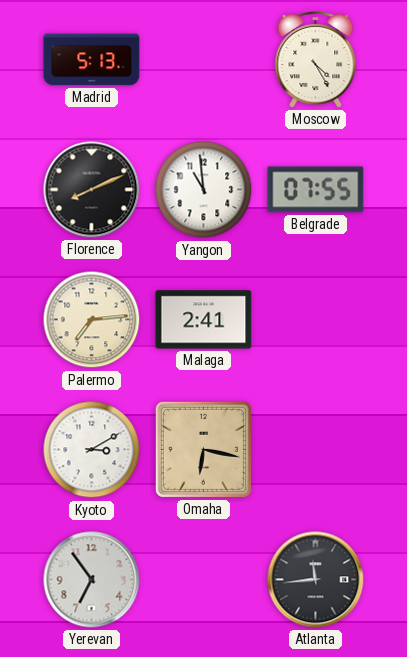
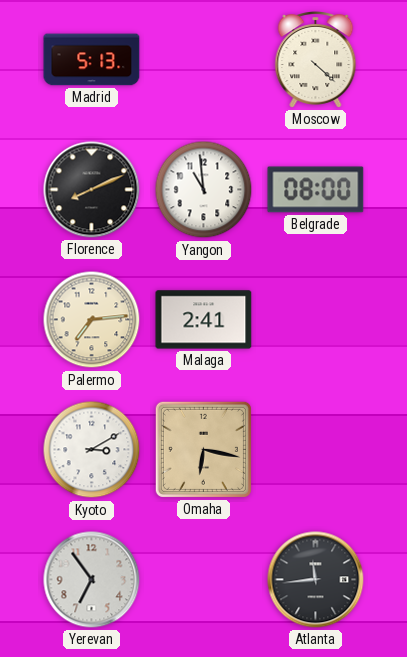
Moscow: 4:25 -> 4:22
Belgrade: 07:55 -> 08:00
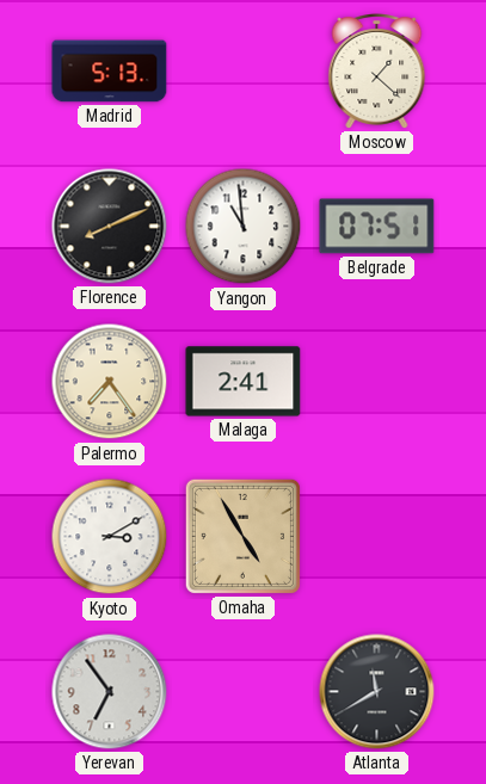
Moscow: 4:22 -> 1:22
Belgrade: 08:00 -> 07:51
Palermo: 7:14 -> 7:24
Omaha: 6:17 -> 4:55
Atlanta: 11:44 -> 11:40
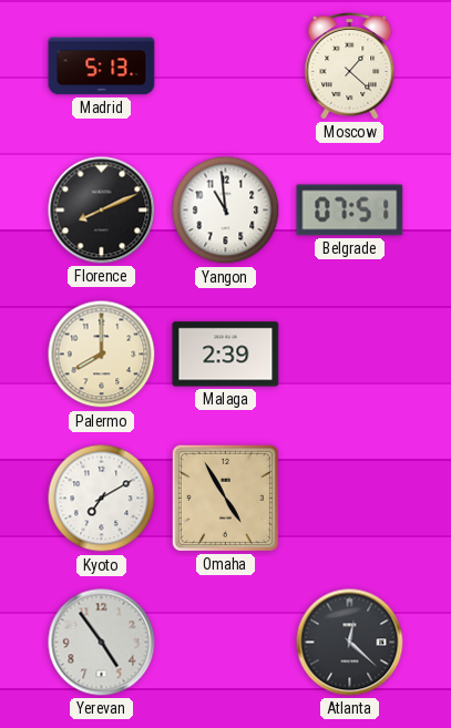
Palermo: 7:24 -> 8:00
Malaga: 2:41 -> 2:39
Kyoto: 3:10 -> 7:10
Yerevan: 6:54 -> 4:54
Atlanta: 11:40 -> 12:22
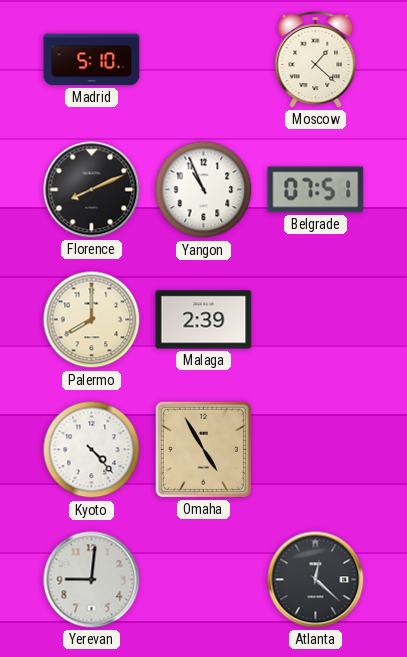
Madrid: 5:13 -> 5:10
Yangon: 10:59 -> 10:56
Kyoto: 7:10 -> 4:23
Yerevan: 4:54 -> 9:01
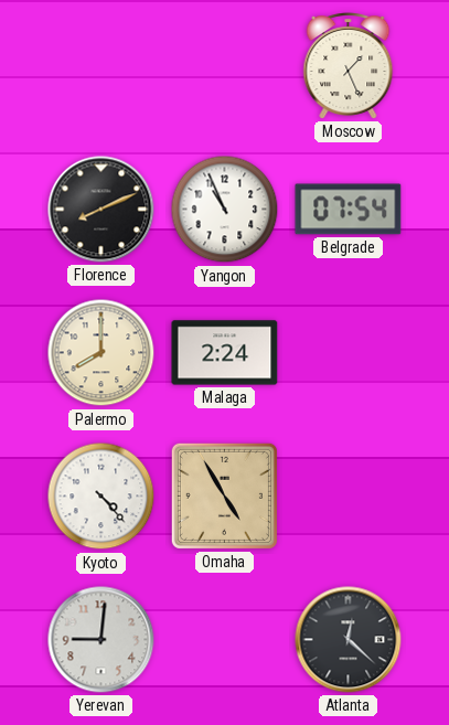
Madrid: 5:10 -> none
Moscow: 1:22 -> 1:26
Belgrade: 07:51 -> 07:54
Malaga: 2:39 -> 2:24
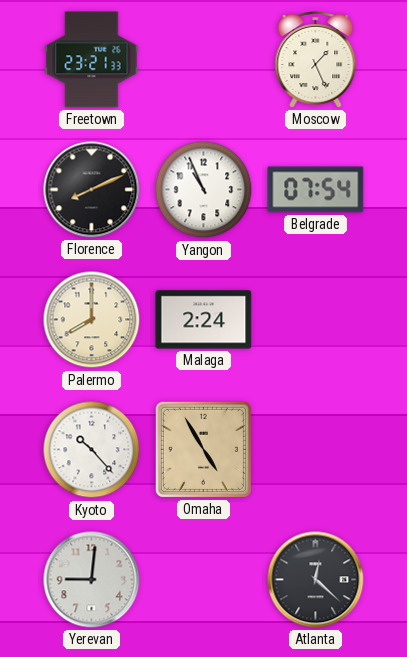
Freetown: none -> 23:21
Kyoto: 4:23 -> 10:23
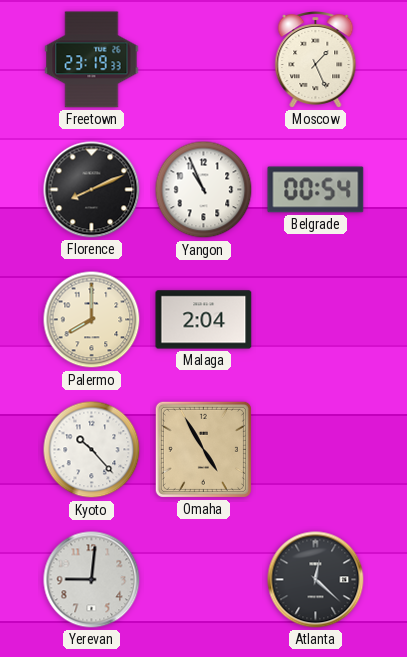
Freetown: 23:21 -> 23:19
Belgrade: 07:54 -> 00:54
Malaga: 2:24 -> 2:04
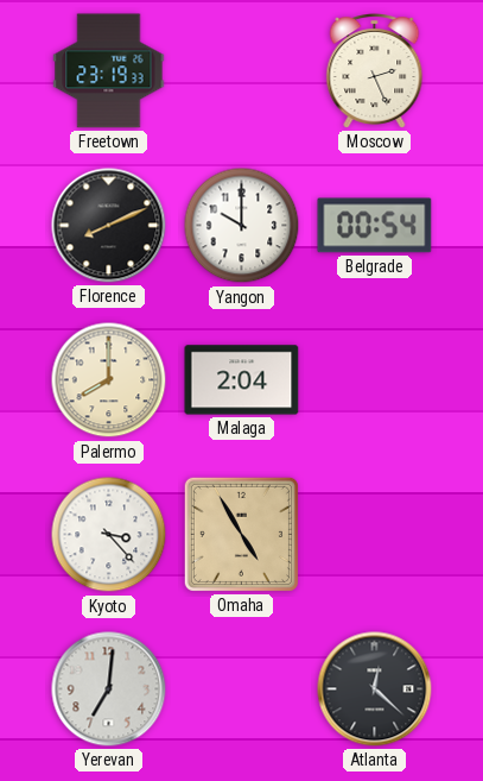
Moscow: 1:26 -> 2:26
Yangon: 10:56 -> 10:00
Kyoto: 10:23 -> 3:23
Yerevan: 9:01 -> 7:01
